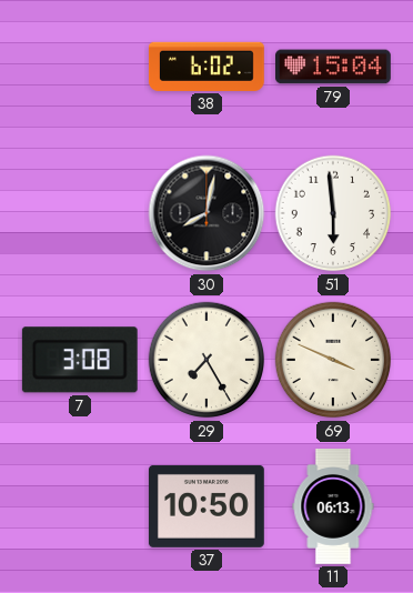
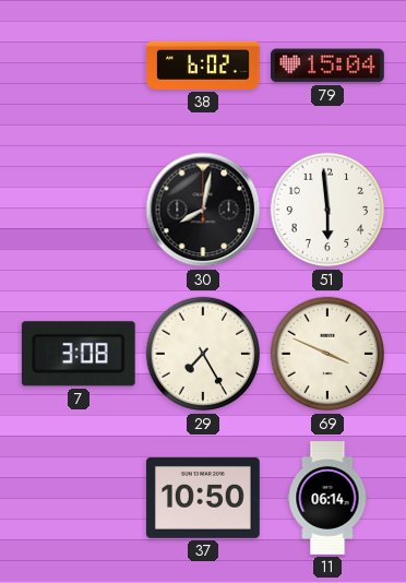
11: 06:13 -> 06:14
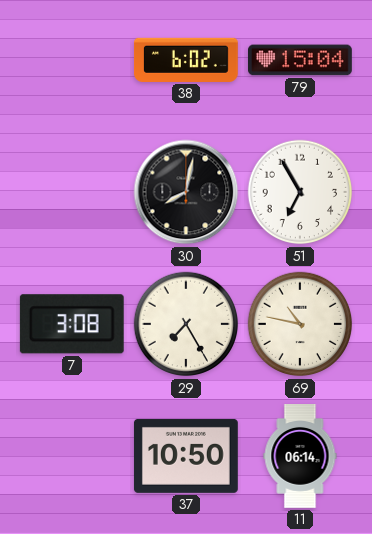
51: 5:59 -> 6:55
69: 3:49 -> 10:47
